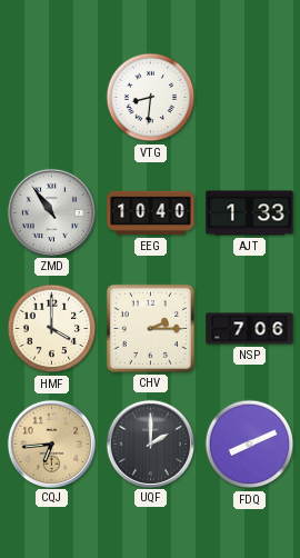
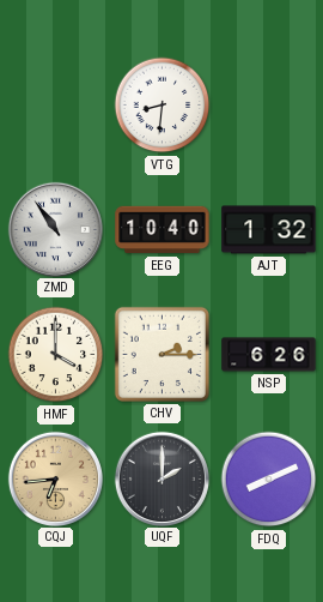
AJT: 1:33 -> 1:32
NSP: 7:06 -> 6:26
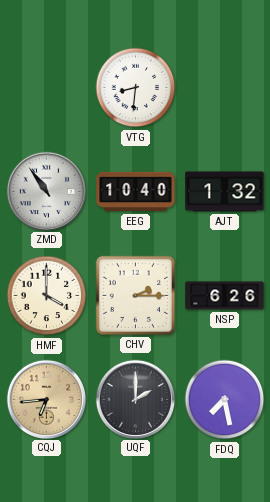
FDQ: 8:11 -> 7:28
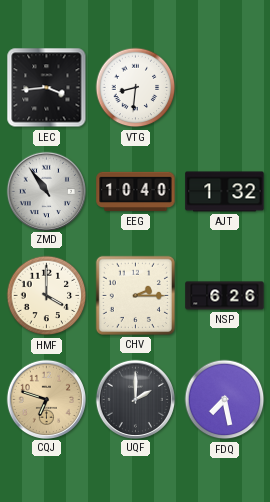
LEC: none -> 3:44
CQJ: 6:44 -> 6:48
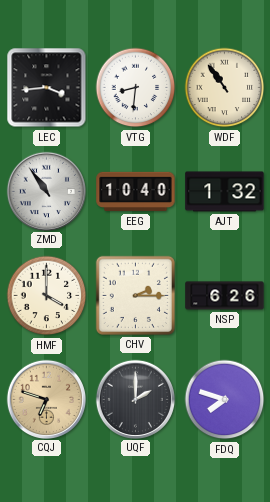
WDF: none -> 10:54
FDQ: 7:28 -> 7:48
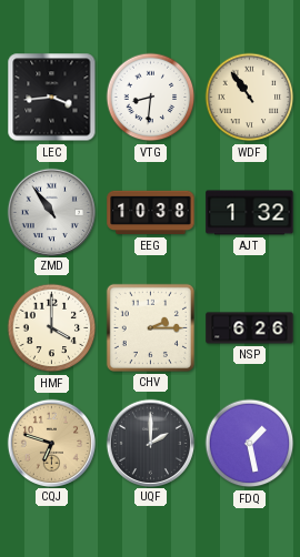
EEG: 10:40 -> 10:38
FDQ: 7:48 -> 1:28
